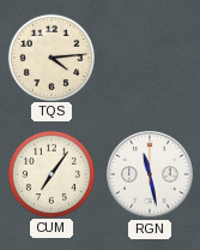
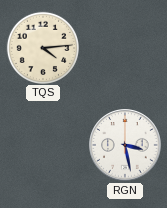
CUM: 7:06 -> none
RGN: 11:28 -> 3:28
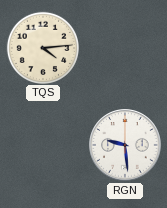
RGN: 3:28 -> 9:29
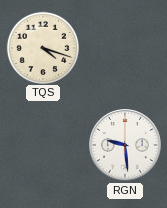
TQS: 4:14 -> 4:18
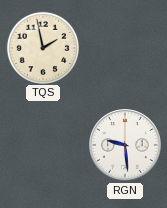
TQS: 4:18 -> 1:58
